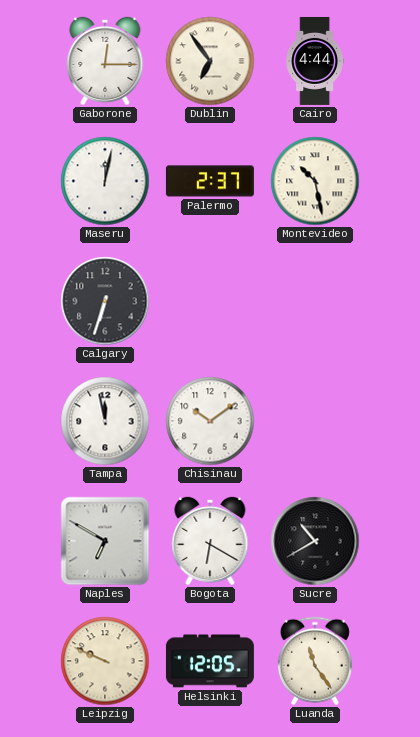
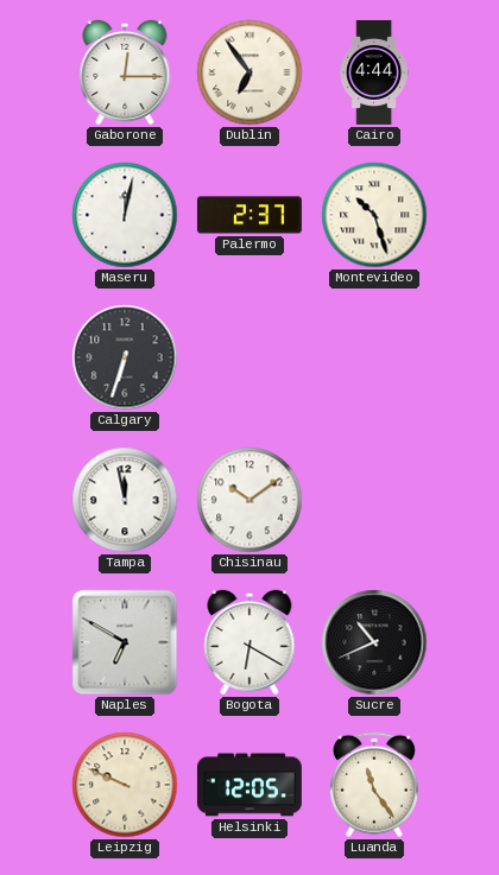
Montevideo: 10:28 -> 10:27
Sucre: 10:40 -> 10:41
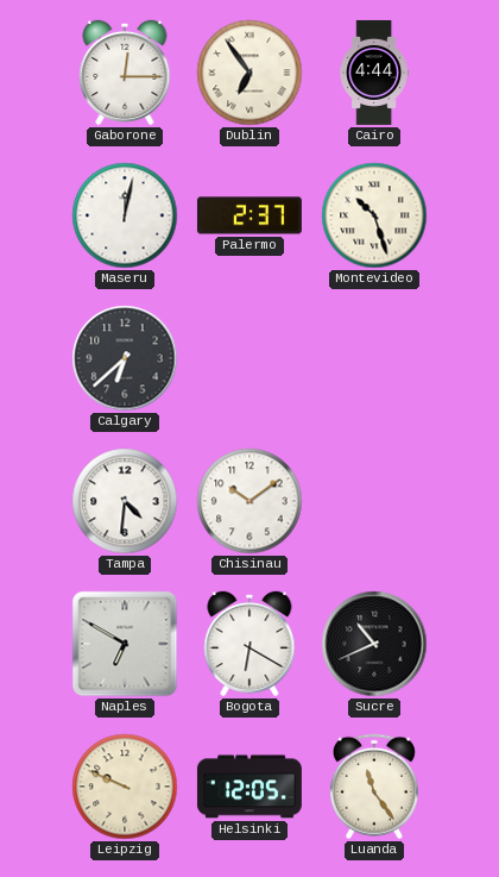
Calgary: 6:33 -> 6:38
Tampa: 11:58 -> 4:31
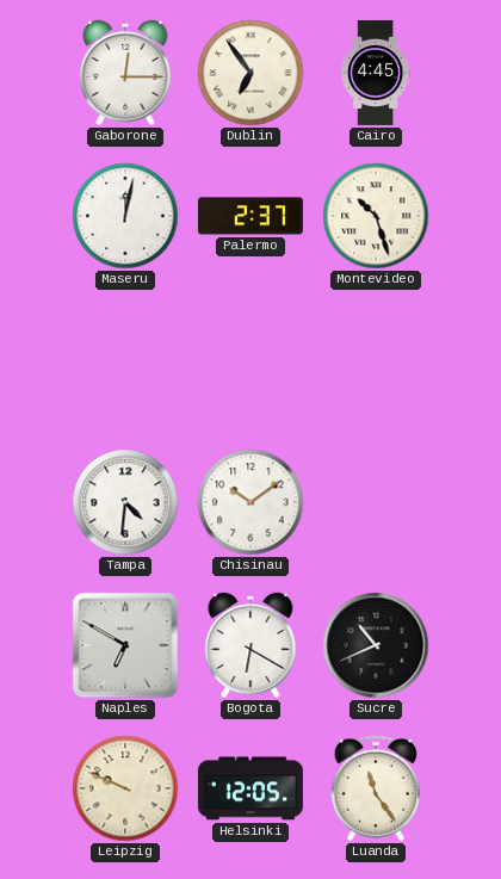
Cairo: 4:44 -> 4:45
Calgary: 6:38 -> none
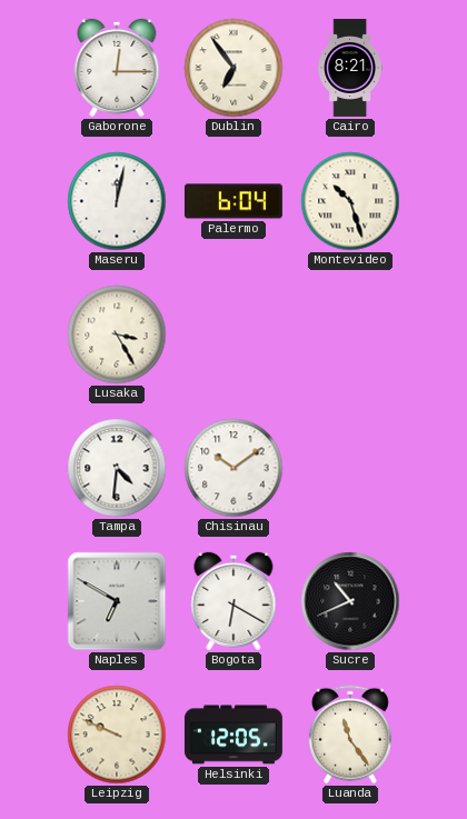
Cairo: 4:45 -> 8:21
Palermo: 2:37 -> 6:04
Lusaka: none -> 3:25
